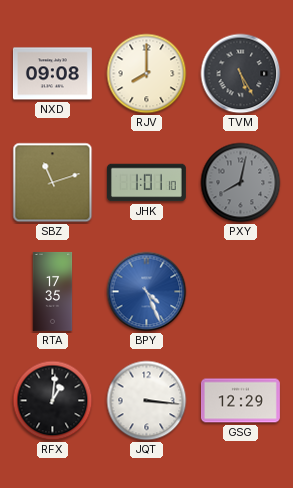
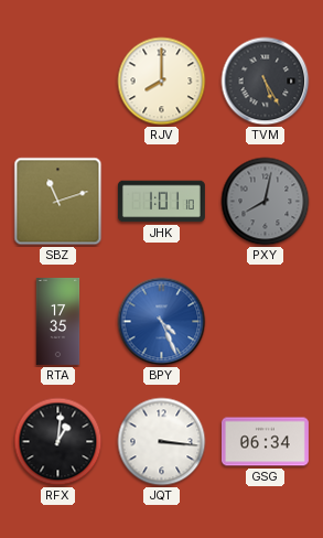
NXD: 09:08 -> none
GSG: 12:29 -> 06:34
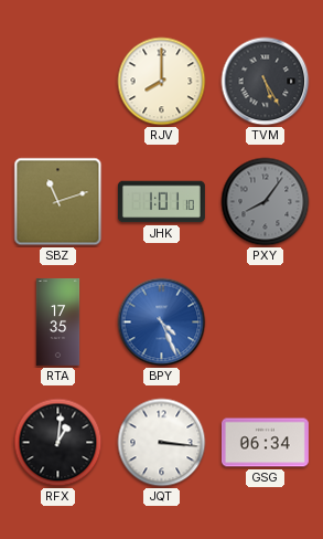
PXY: 8:02 -> 8:06
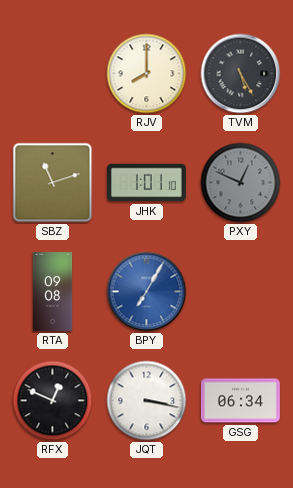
PXY: 8:06 -> 12:49
RTA: 17:35 -> 09:08
BPY: 4:26 -> 7:05
RFX: 1:01 -> 12:49
JQT: 3:16 -> 3:17
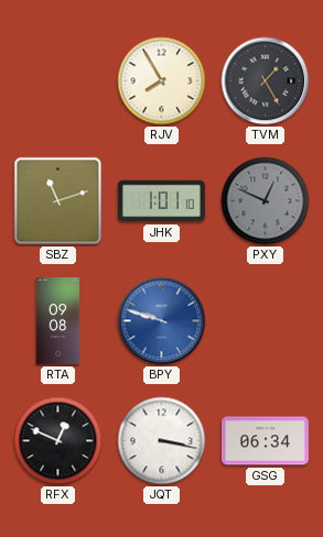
RJV: 8:00 -> 7:55
TVM: 5:25 -> 1:25
BPY: 7:05 -> 9:48
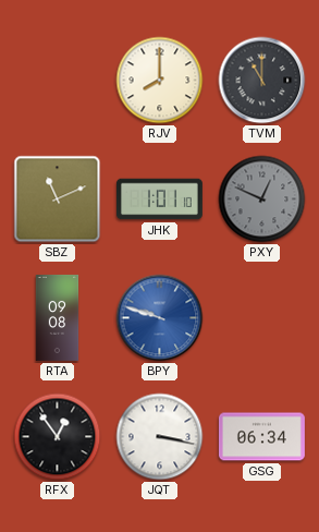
RJV: 7:55 -> 8:00
TVM: 1:25 -> 11:00
SBZ: 11:12 -> 11:11
RFX: 12:49 -> 12:54
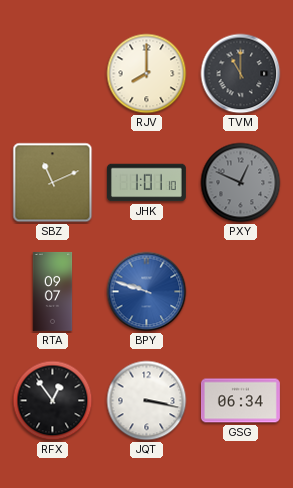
RTA: 09:08 -> 09:07
